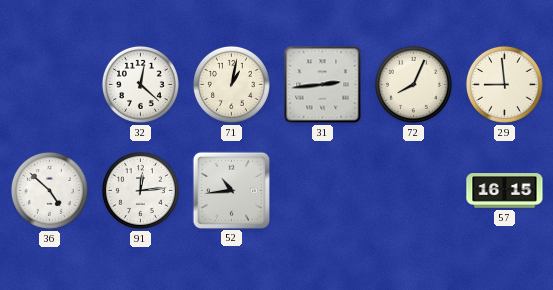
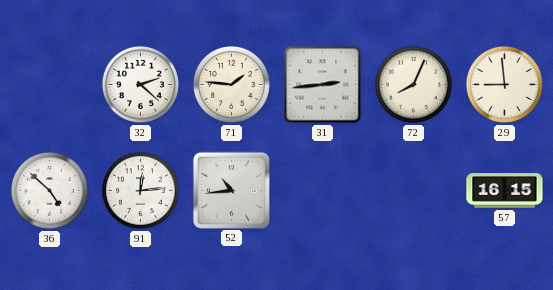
32: 12:22 -> 2:22
71: 1:02 -> 1:46
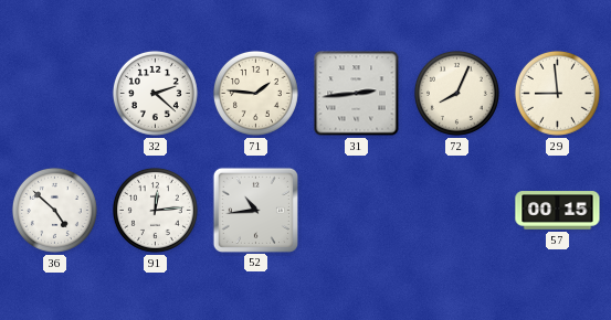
57: 16:15 -> 00:15
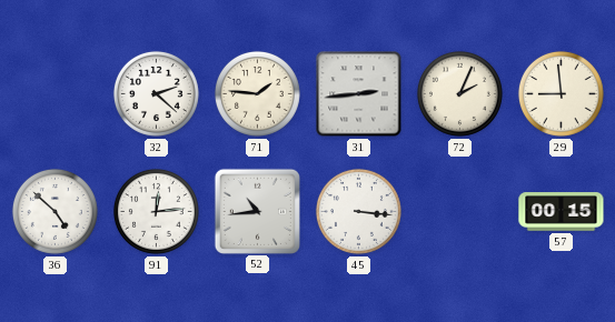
72: 8:04 -> 2:04
45: none -> 3:16
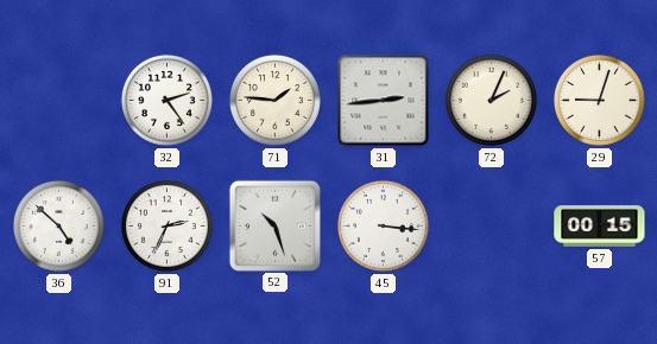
32: 2:22 -> 2:24
29: 8:59 -> 9:03
91: 12:14 -> 2:34
52: 10:44 -> 10:27
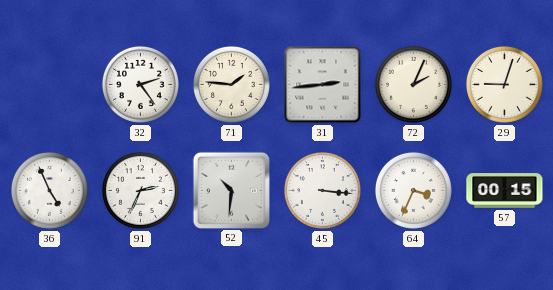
36: 4:52 -> 4:56
52: 10:27 -> 10:31
64: none -> 3:34
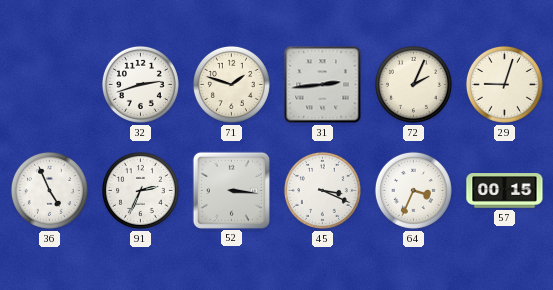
32: 2:24 -> 2:42
71: 1:46 -> 1:48
52: 10:31 -> 3:16
45: 3:16 -> 3:19
